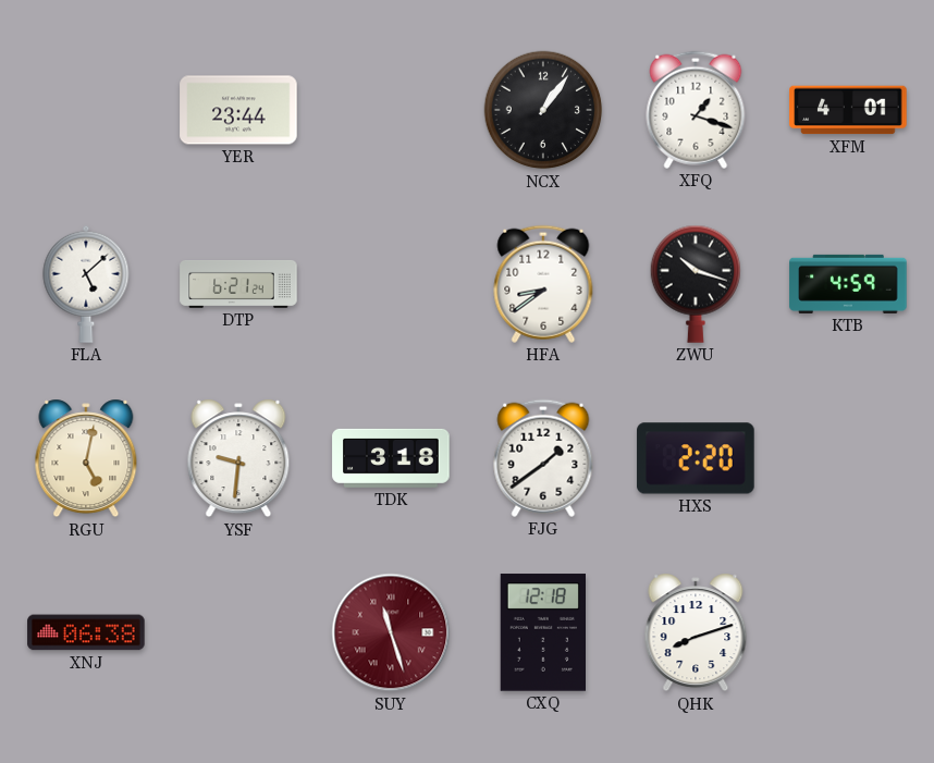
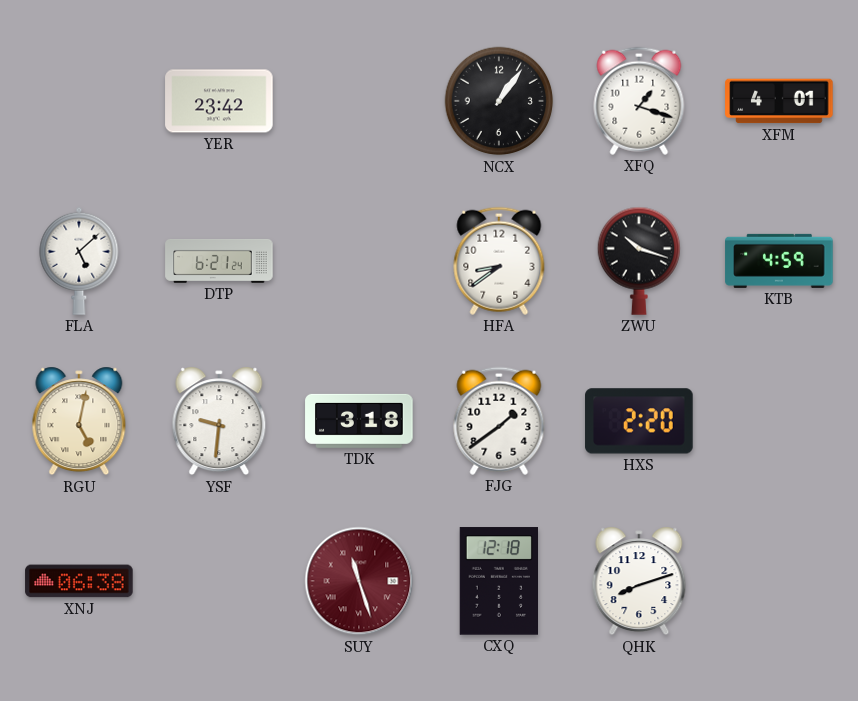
YER: 23:44 -> 23:42
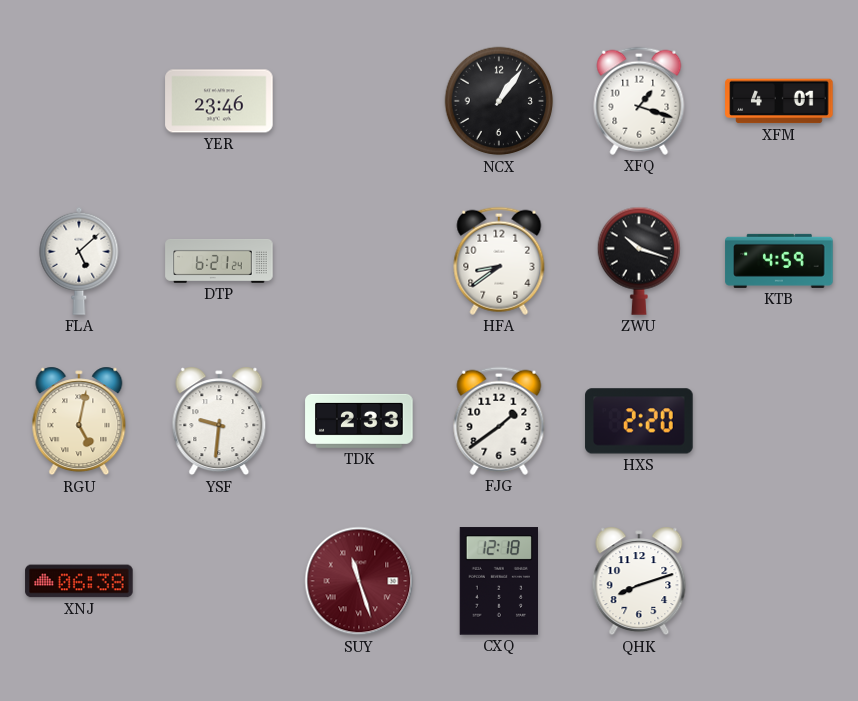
YER: 23:42 -> 23:46
TDK: 3:18 -> 2:33
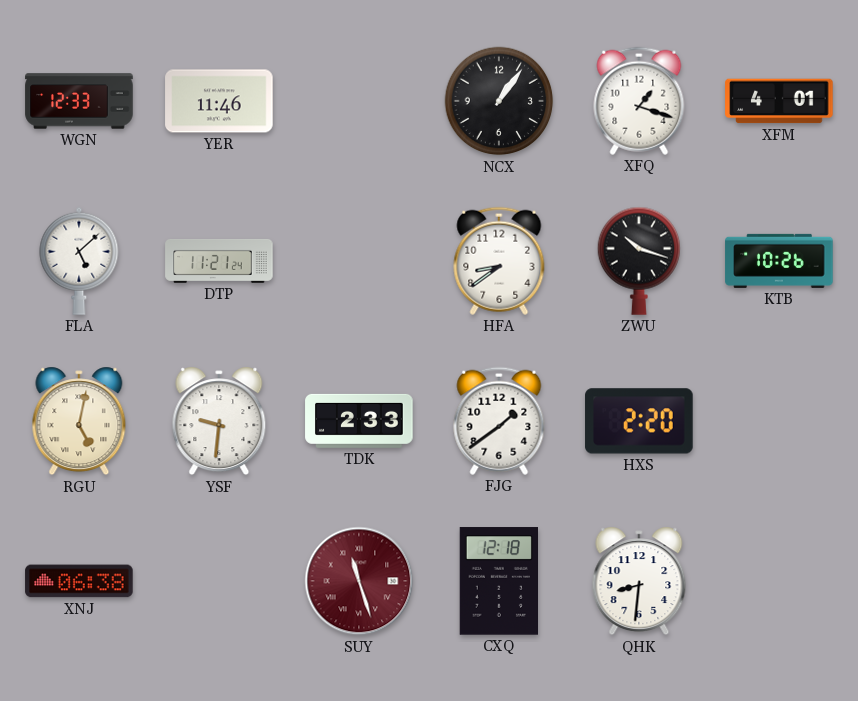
WGN: none -> 12:33
YER: 23:46 -> 11:46
DTP: 6:21 -> 11:21
KTB: 4:59 -> 10:26
QHK: 8:12 -> 8:31
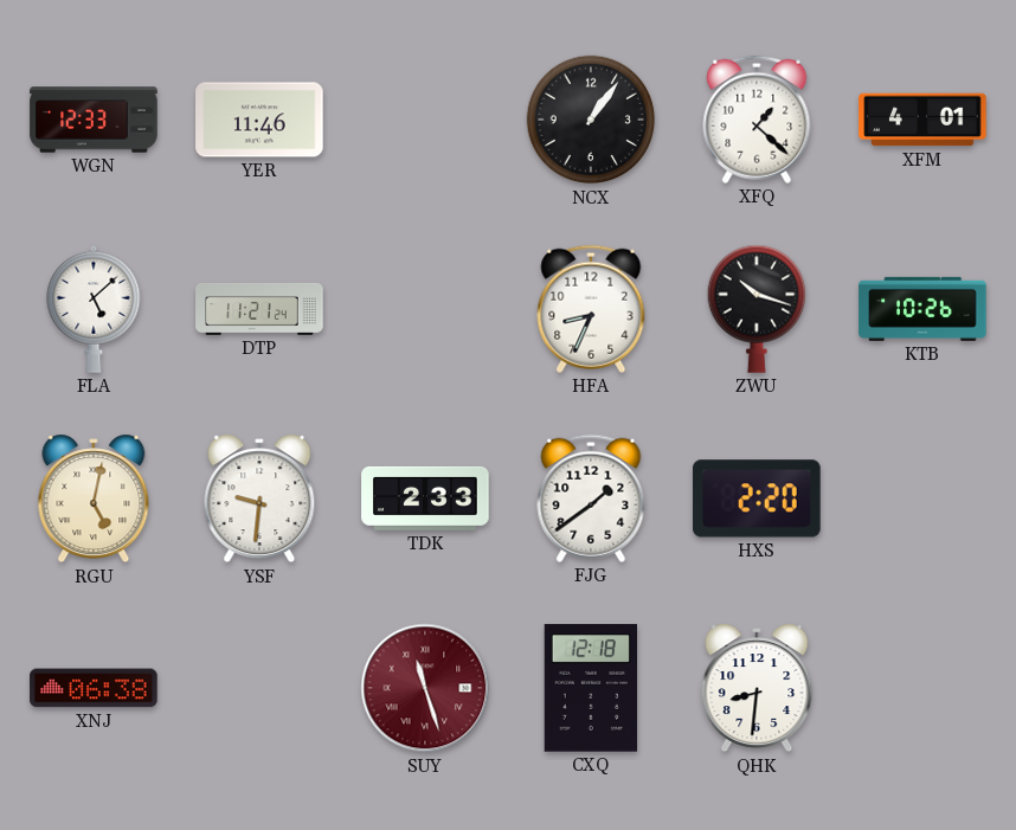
XFQ: 1:18 -> 1:22
HFA: 8:39 -> 8:34
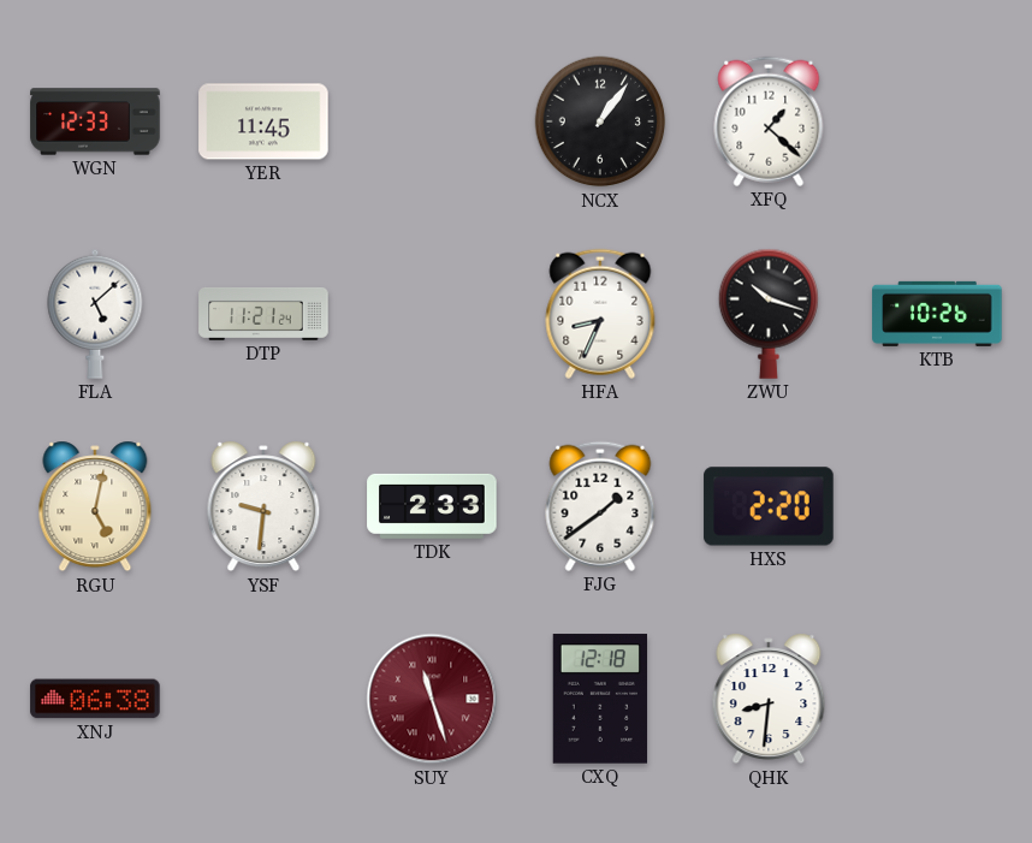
YER: 11:46 -> 11:45
XFM: 4:01 -> none
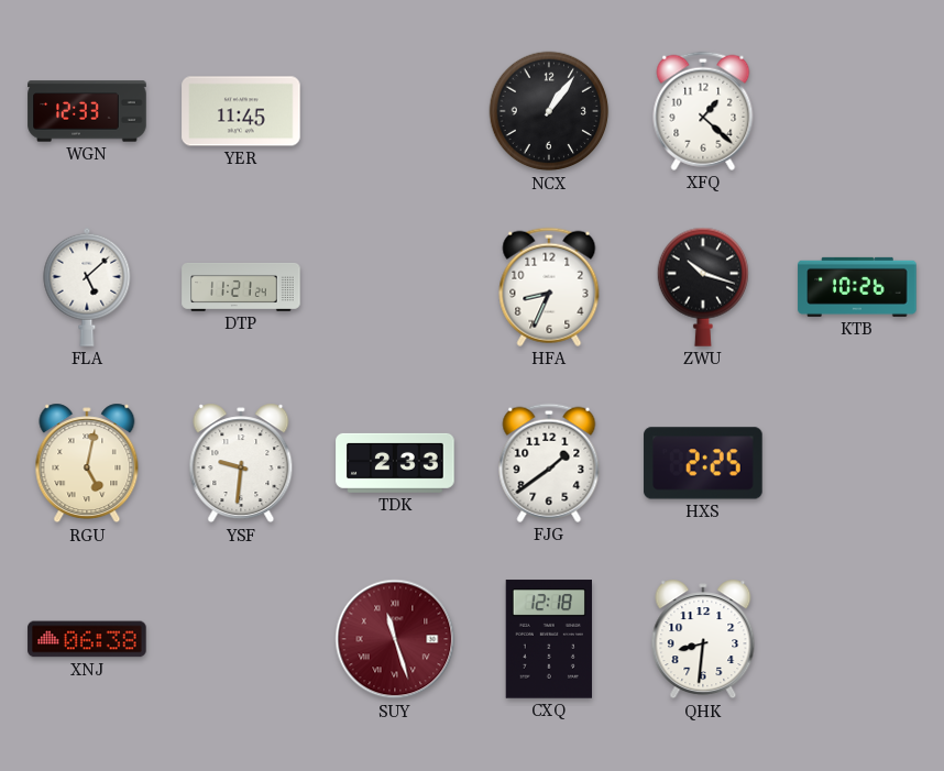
HXS: 2:20 -> 2:25
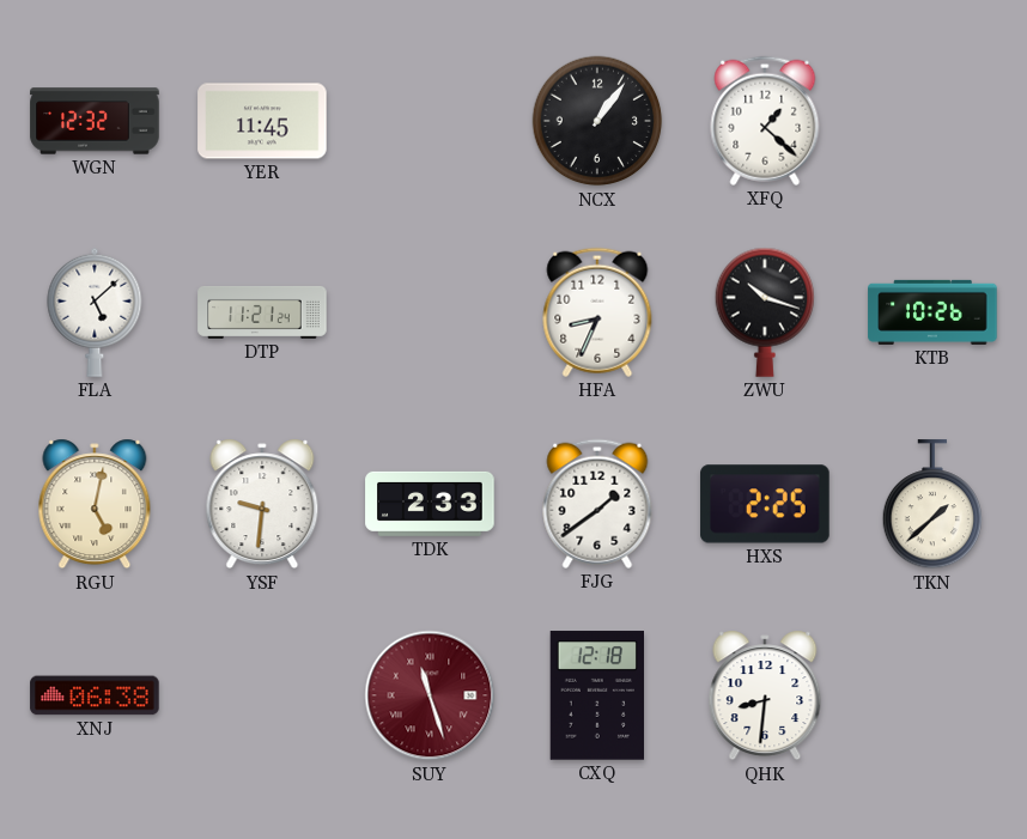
WGN: 12:33 -> 12:32
TKN: none -> 1:38
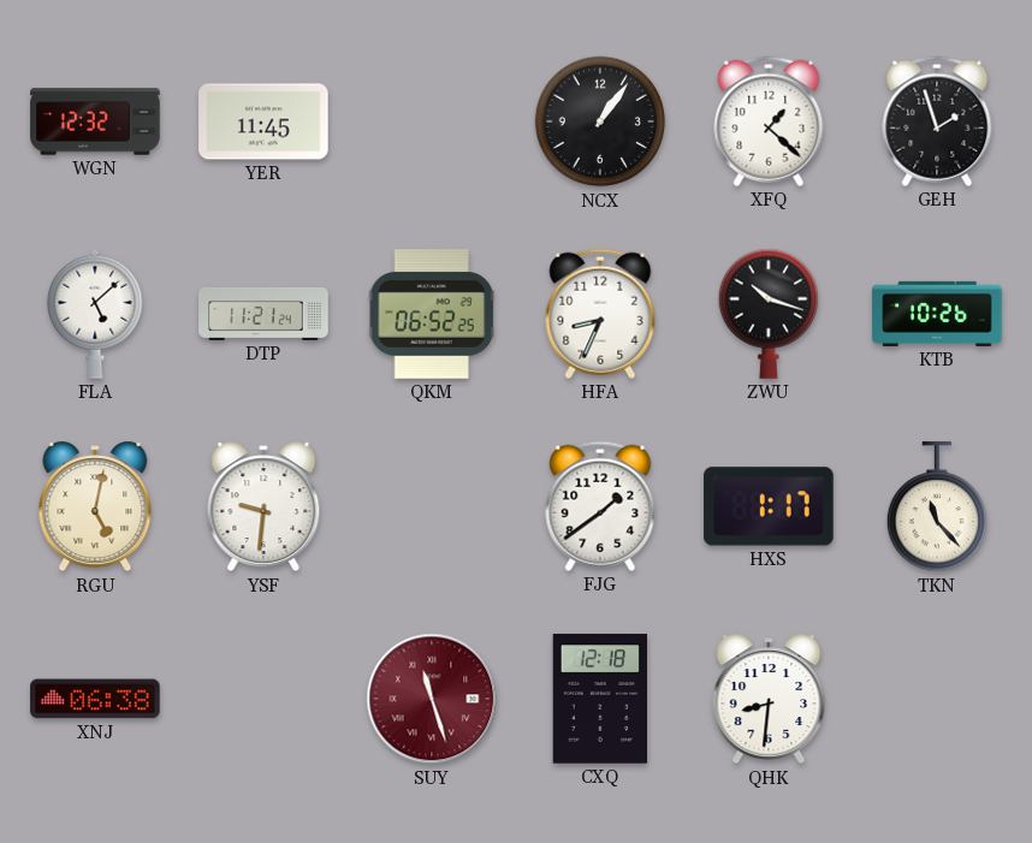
GEH: none -> 1:57
QKM: none -> 06:52
TDK: 2:33 -> none
HXS: 2:25 -> 1:17
TKN: 1:38 -> 11:23
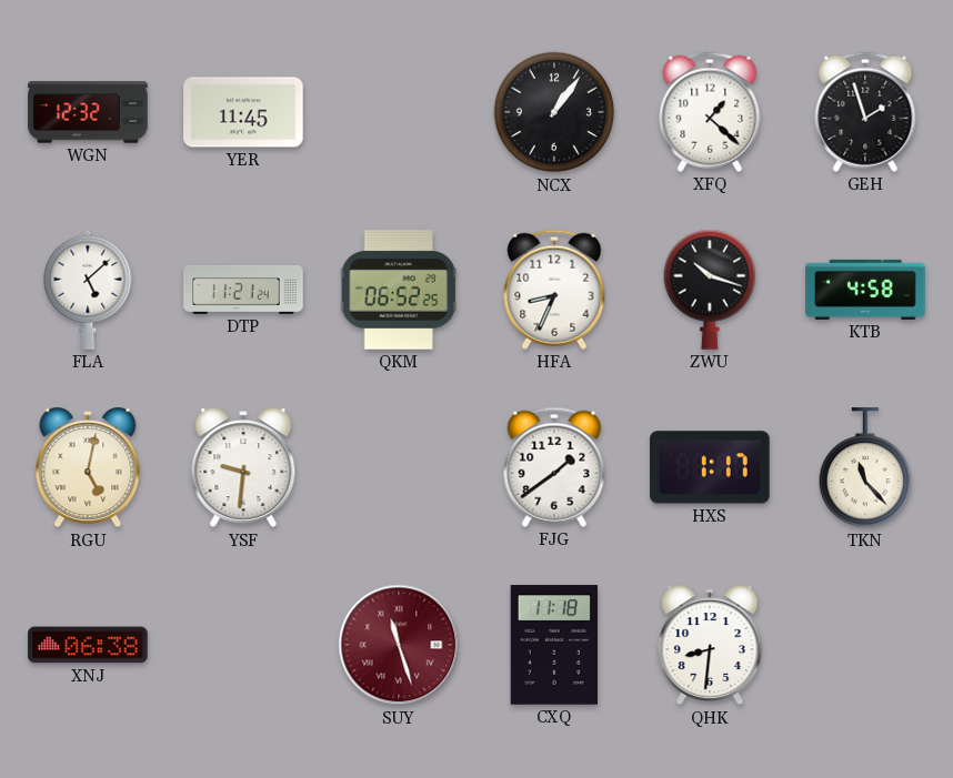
KTB: 10:26 -> 4:58
CXQ: 12:18 -> 11:18
